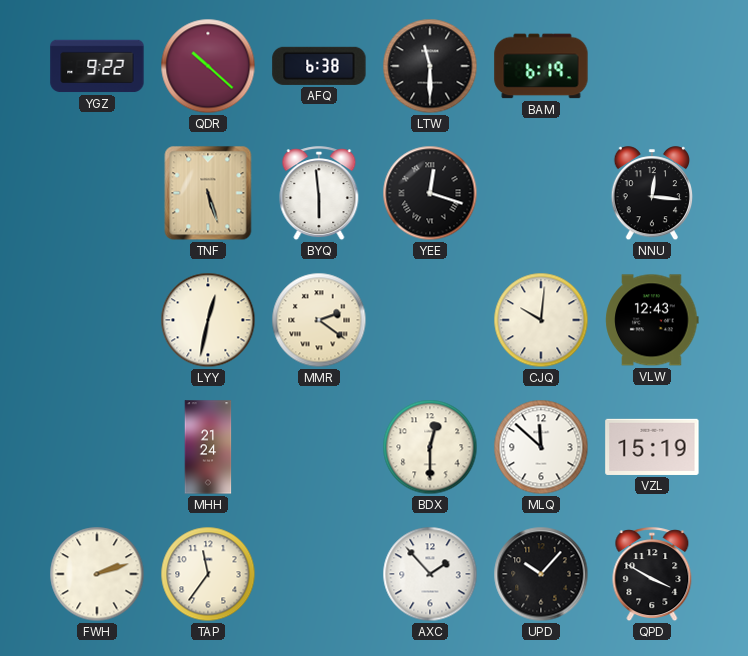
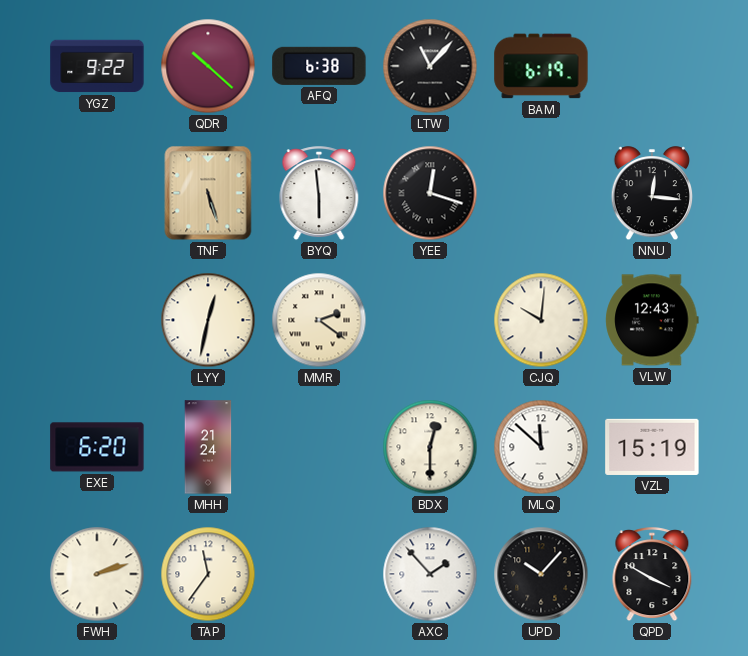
LTW: 11:30 -> 11:07
EXE: none -> 6:20
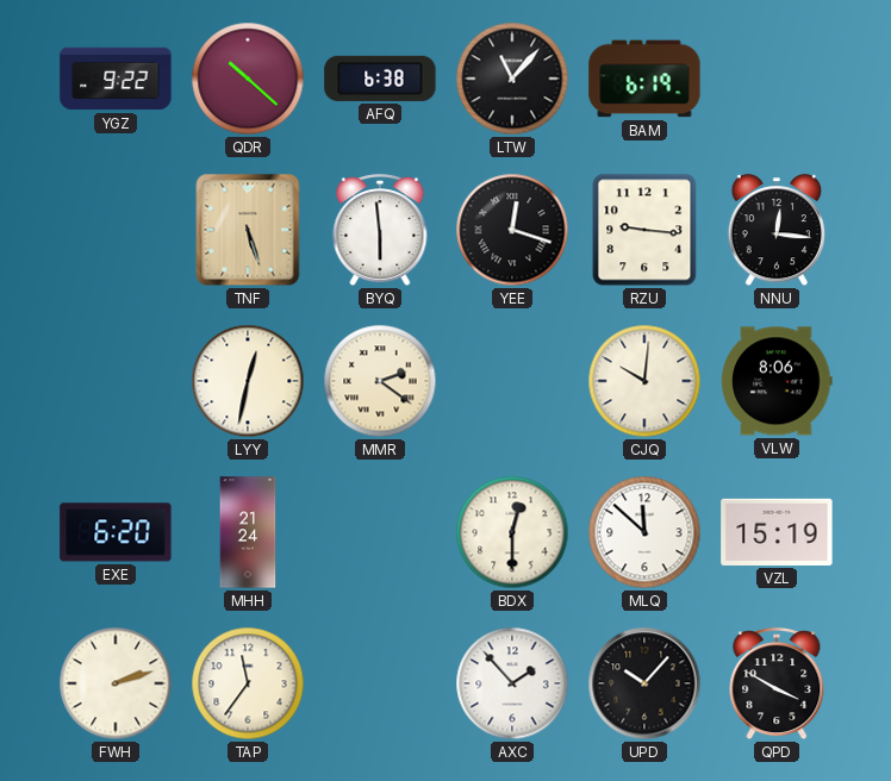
RZU: none -> 9:16
VLW: 12:43 -> 8:06
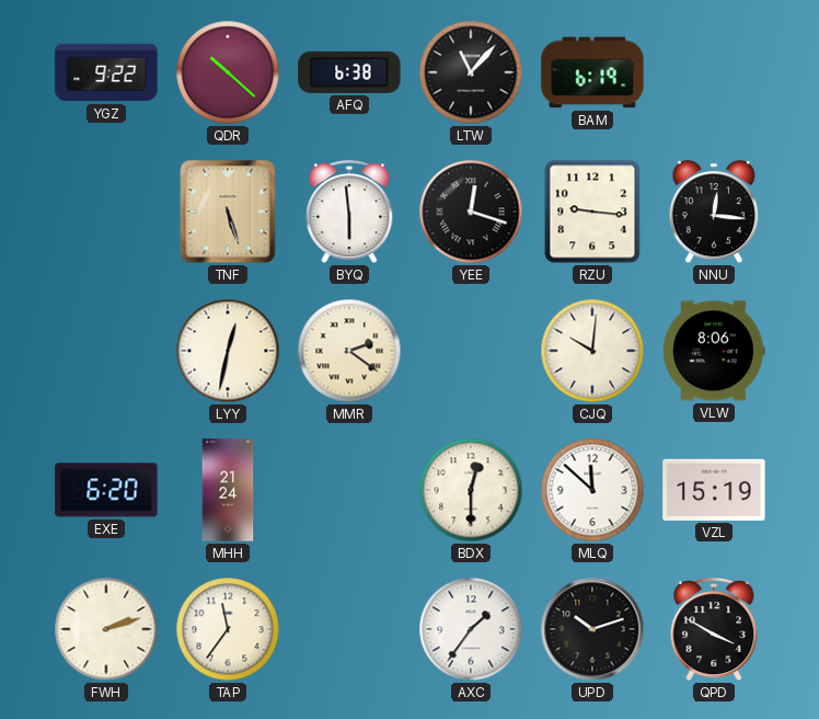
AXC: 1:53 -> 1:36
UPD: 10:07 -> 10:12
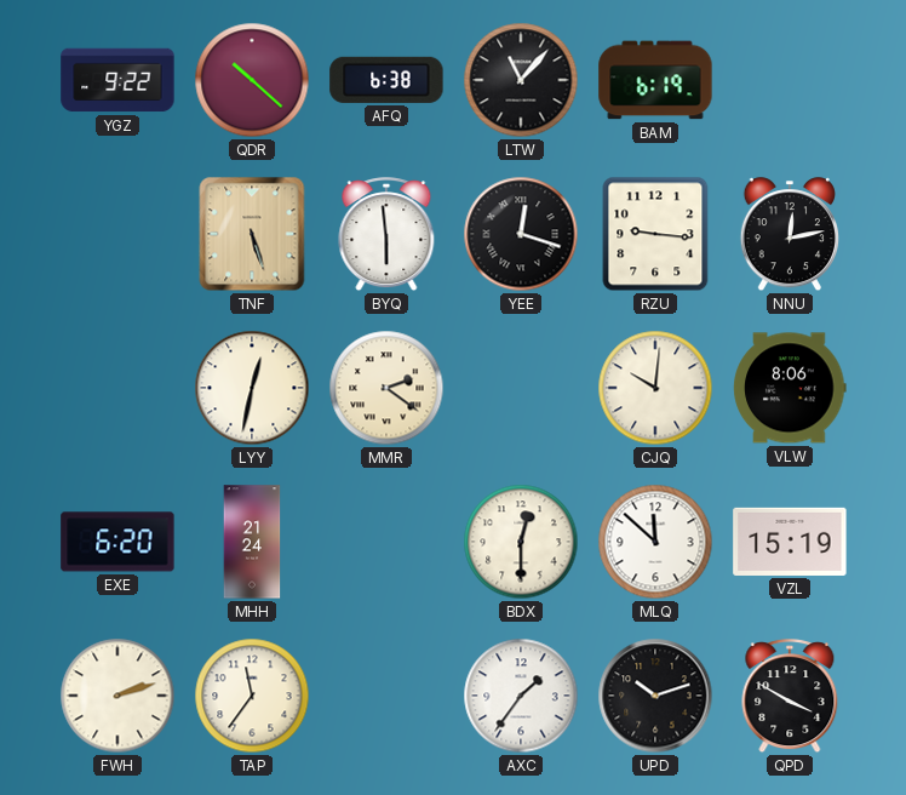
NNU: 12:16 -> 12:13
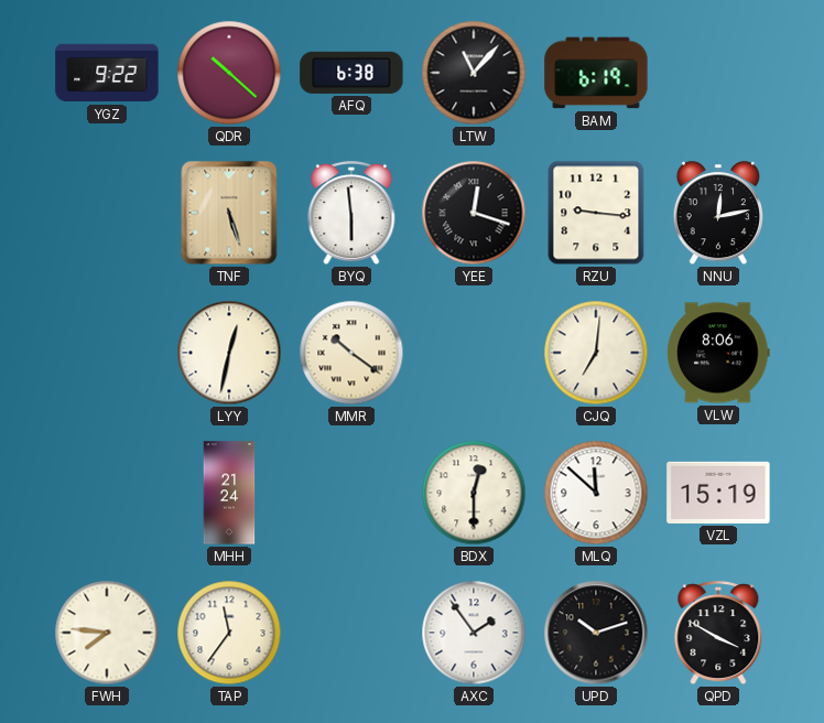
MMR: 2:21 -> 10:21
CJQ: 10:01 -> 7:01
EXE: 6:20 -> none
FWH: 2:12 -> 7:46
AXC: 1:36 -> 1:54
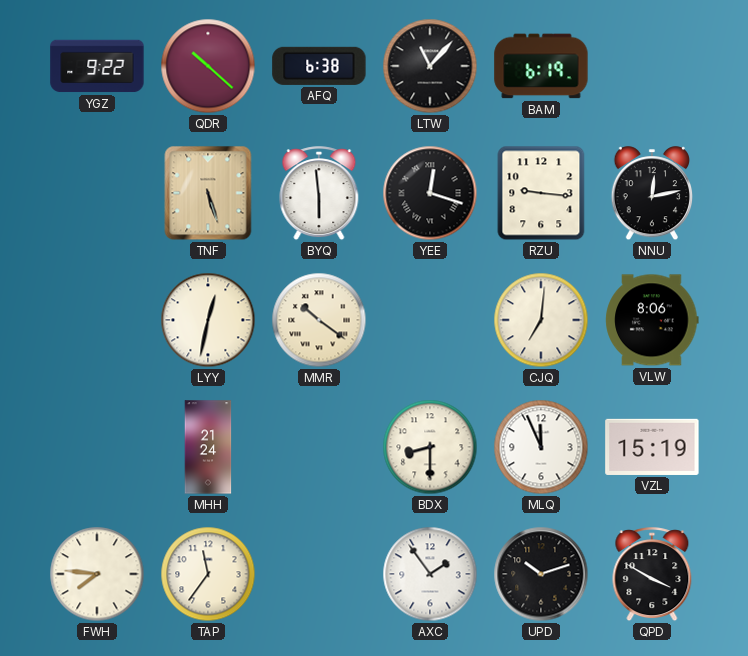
BDX: 12:30 -> 8:30
MLQ: 11:52 -> 11:56
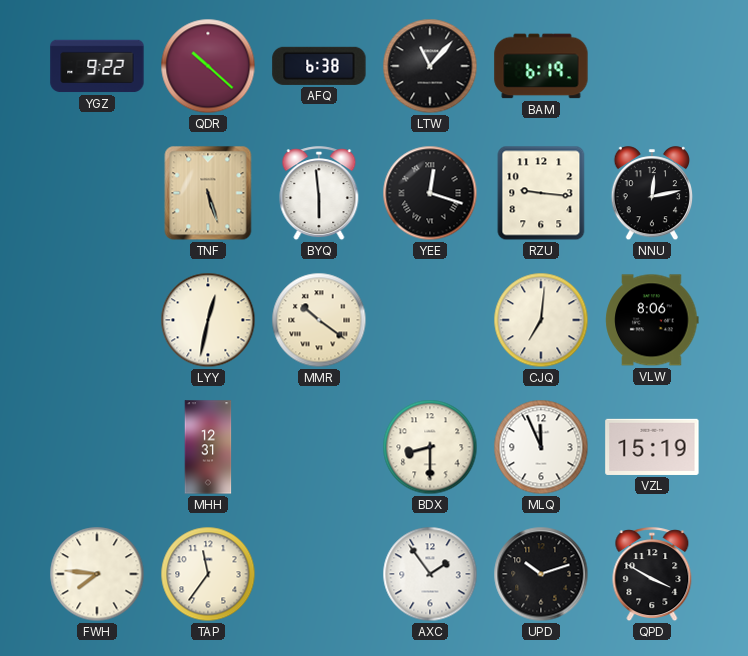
MHH: 21:24 -> 12:31
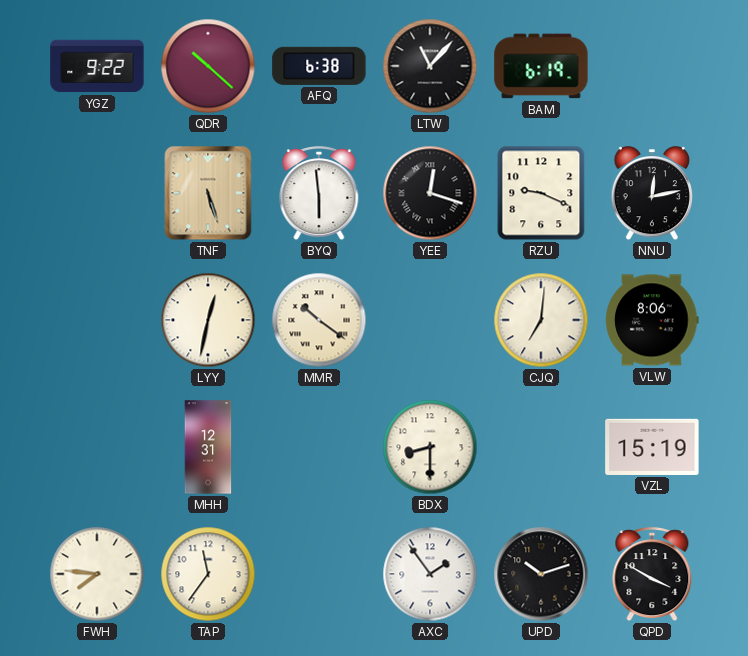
RZU: 9:16 -> 9:19
MLQ: 11:56 -> none
